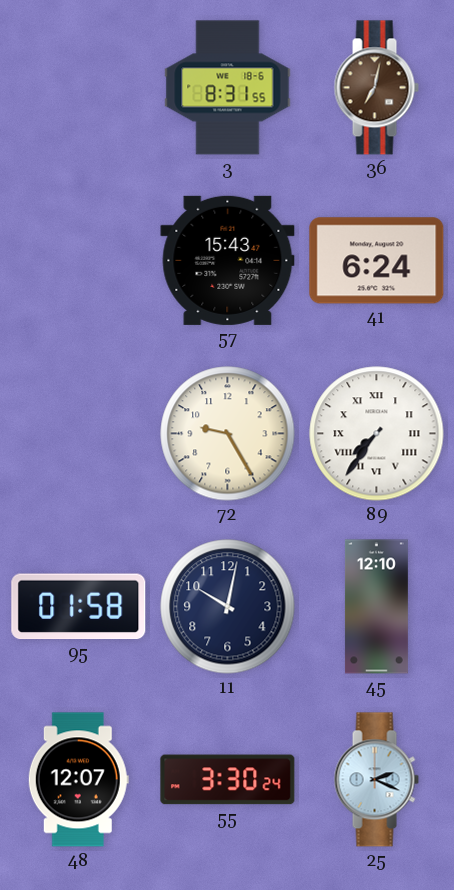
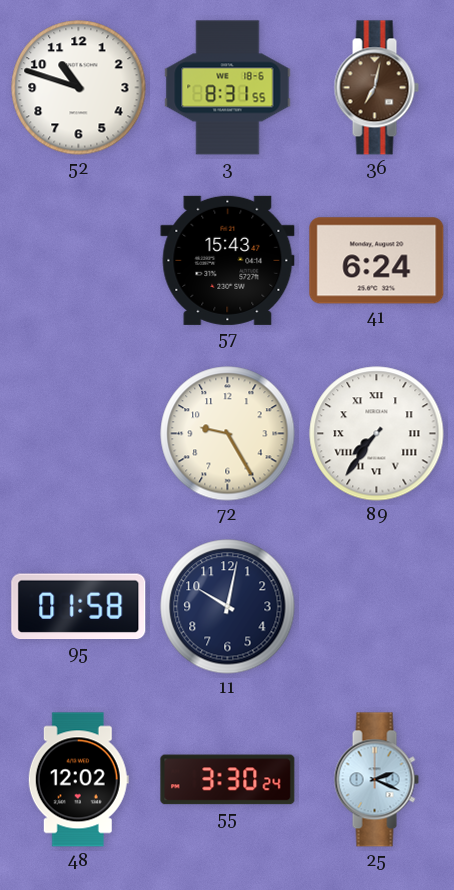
52: none -> 10:48
45: 12:10 -> none
48: 12:07 -> 12:02
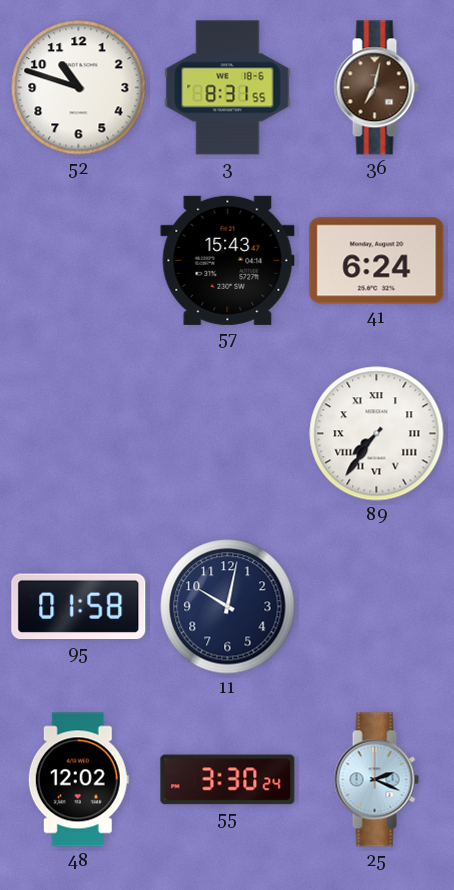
72: 9:25 -> none
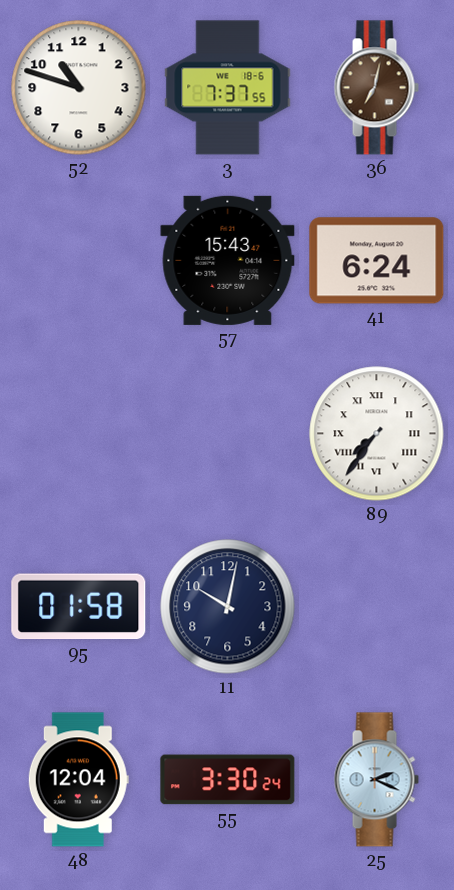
3: 8:31 -> 7:37
48: 12:02 -> 12:04
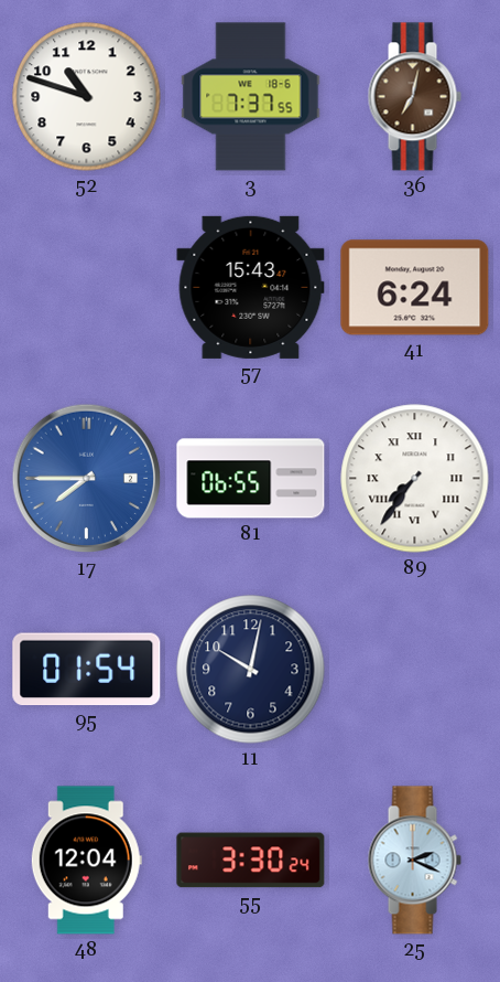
17: none -> 7:45
81: none -> 06:55
95: 01:58 -> 01:54
